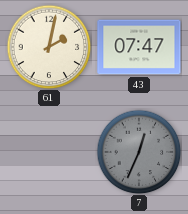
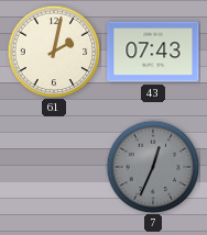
43: 07:47 -> 07:43
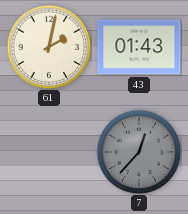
43: 07:43 -> 01:43
7: 12:34 -> 12:37
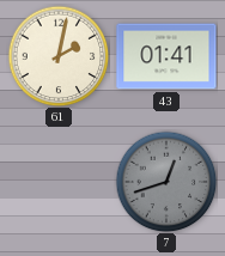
43: 01:43 -> 01:41
7: 12:37 -> 12:42
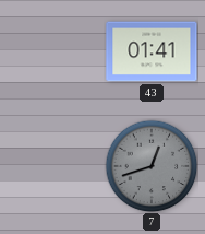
61: 2:02 -> none
